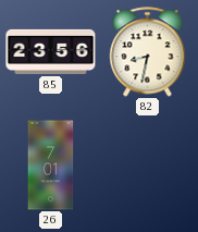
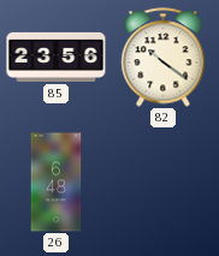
82: 8:32 -> 10:21
26: 7:01 -> 6:48
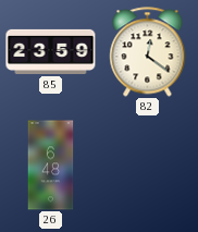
85: 23:56 -> 23:59
82: 10:21 -> 12:21
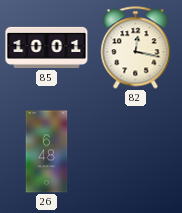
85: 23:59 -> 10:01
82: 12:21 -> 12:17
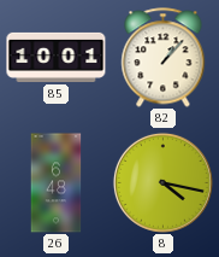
82: 12:17 -> 1:07
8: none -> 4:17
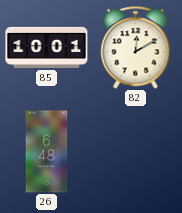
82: 1:07 -> 12:10
8: 4:17 -> none
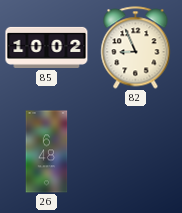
85: 10:01 -> 10:02
82: 12:10 -> 8:56
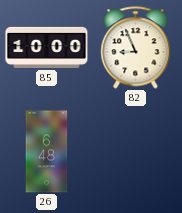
85: 10:02 -> 10:00
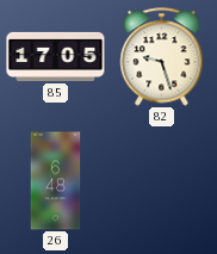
85: 10:00 -> 17:05
82: 8:56 -> 9:27
